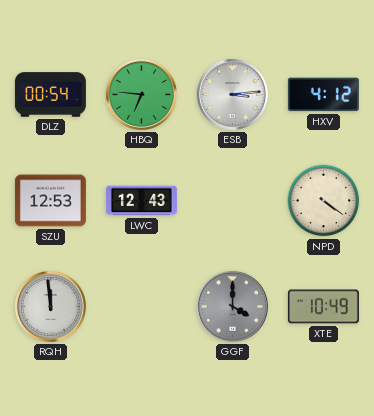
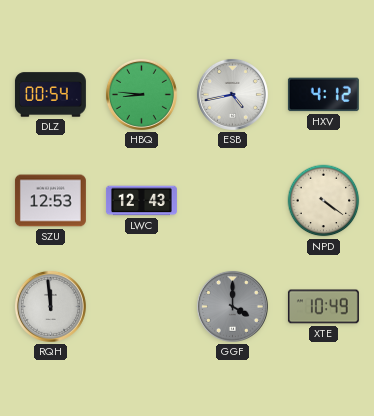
HBQ: 6:46 -> 8:46
ESB: 3:14 -> 4:43
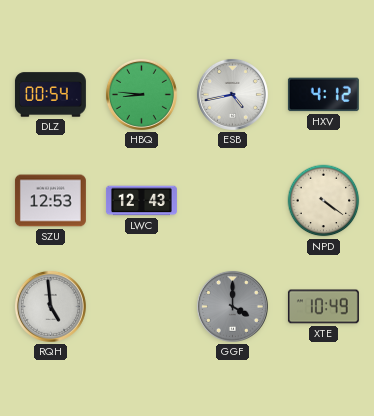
RQH: 11:59 -> 4:59
